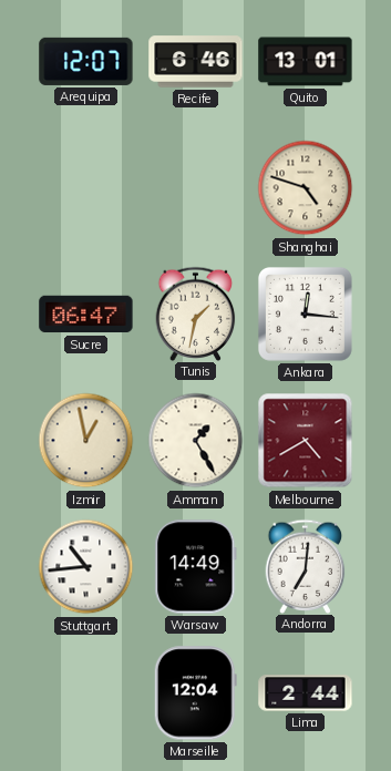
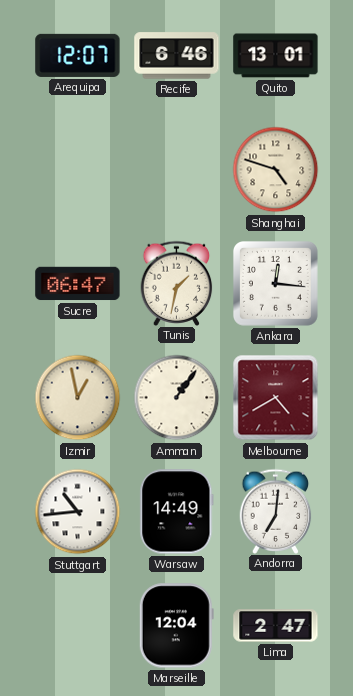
Amman: 1:25 -> 1:06
Lima: 2:44 -> 2:47
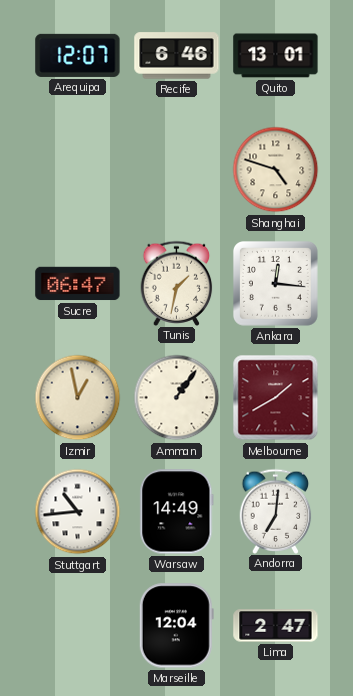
Melbourne: 4:40 -> 1:40
